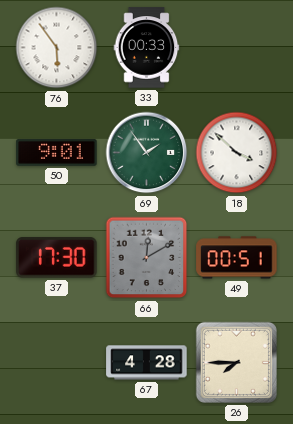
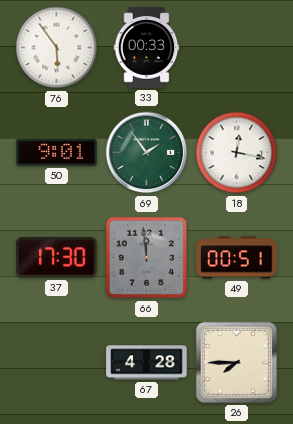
18: 3:52 -> 12:17
66: 12:10 -> 11:59
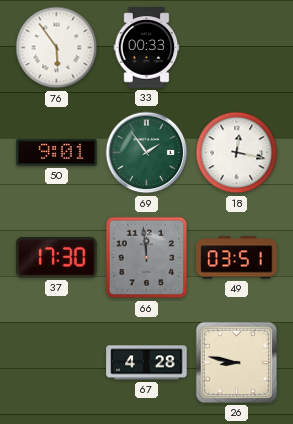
49: 00:51 -> 03:51
26: 7:45 -> 8:47
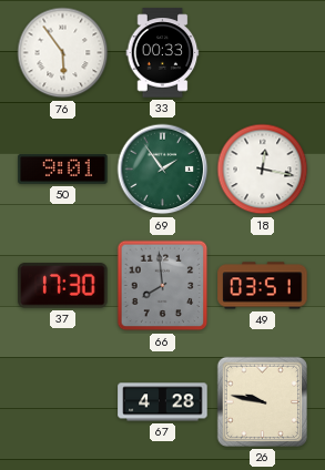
66: 11:59 -> 7:59
26: 8:47 -> 9:47
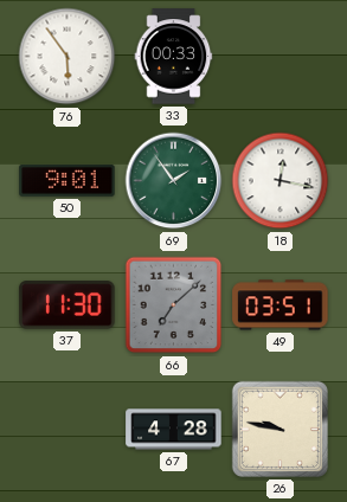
37: 17:30 -> 11:30
66: 7:59 -> 7:08
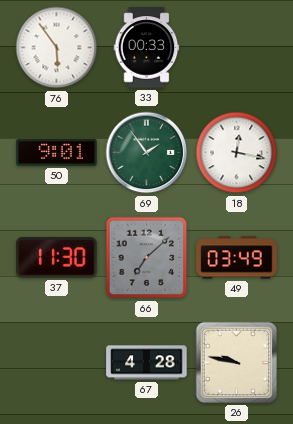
49: 03:51 -> 03:49
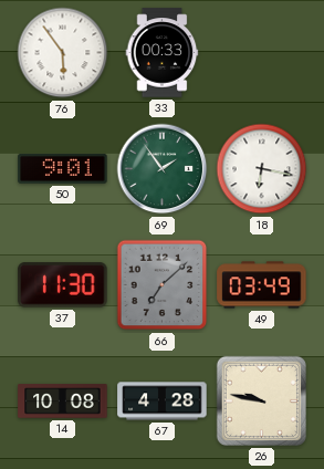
18: 12:17 -> 6:17
14: none -> 10:08
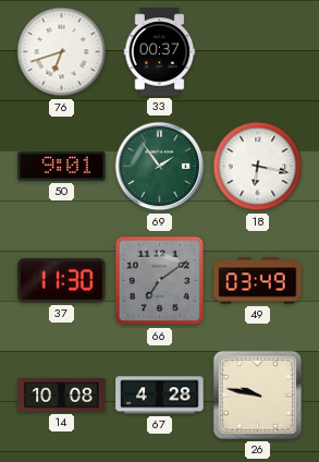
76: 5:54 -> 6:42
33: 00:33 -> 00:37
66: 7:08 -> 7:09
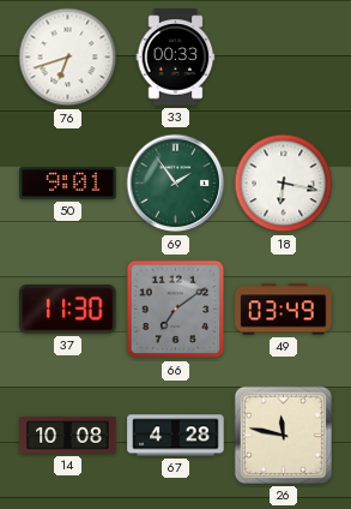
33: 00:37 -> 00:33
26: 9:47 -> 11:47
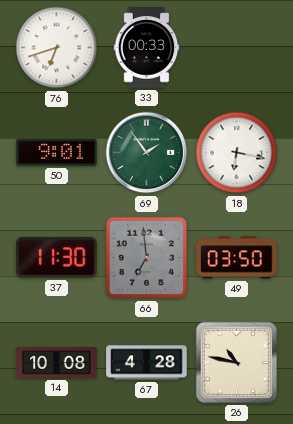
66: 7:09 -> 6:59
49: 03:49 -> 03:50
26: 11:47 -> 10:47
